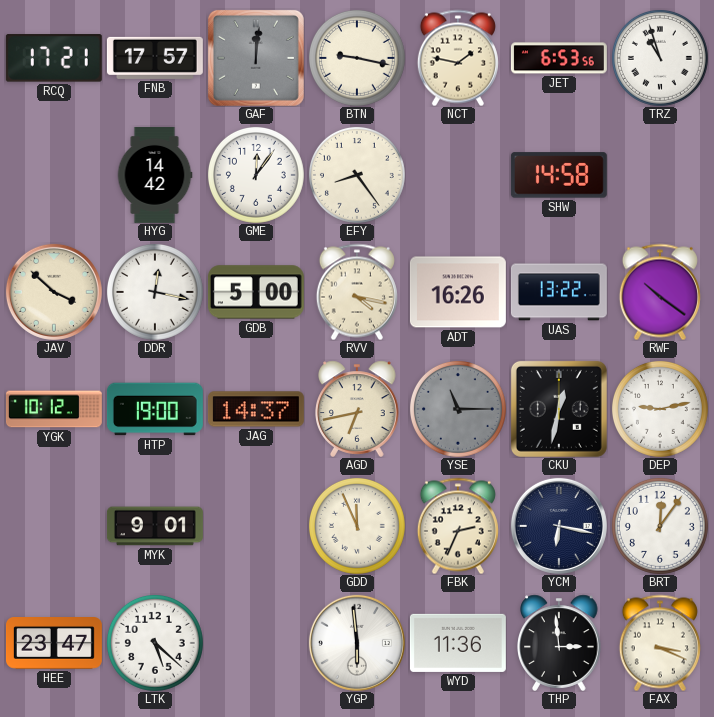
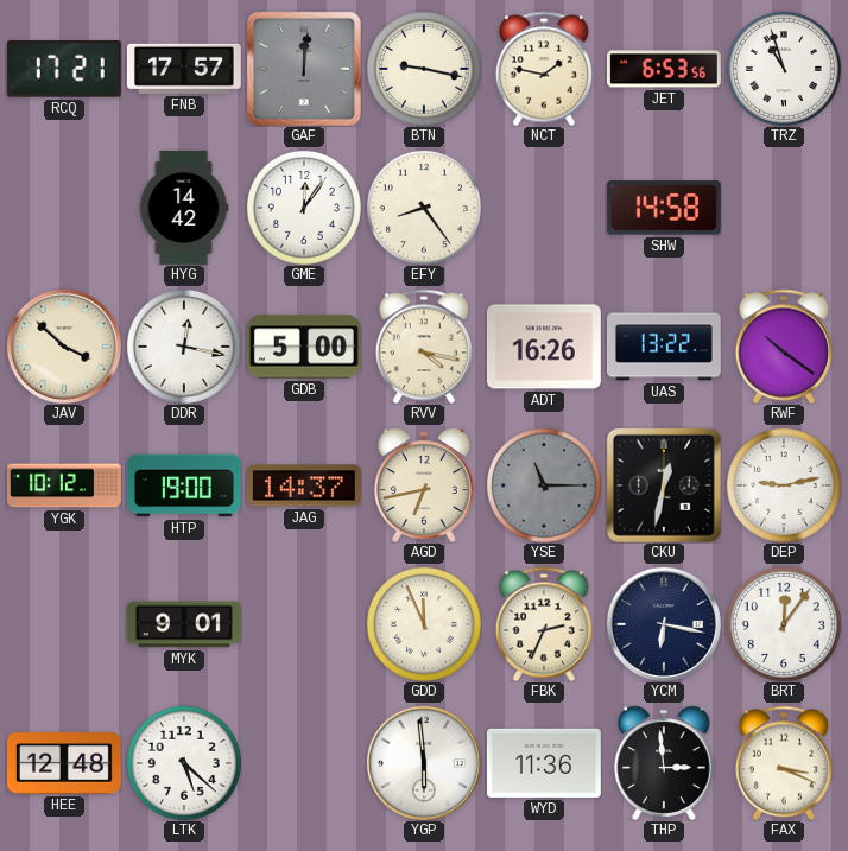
HEE: 23:47 -> 12:48
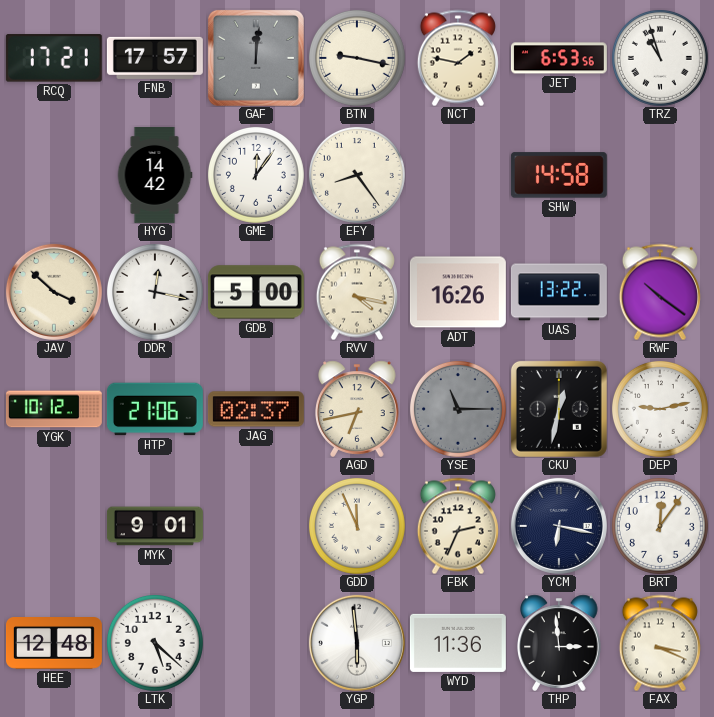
HTP: 19:00 -> 21:06
JAG: 14:37 -> 02:37
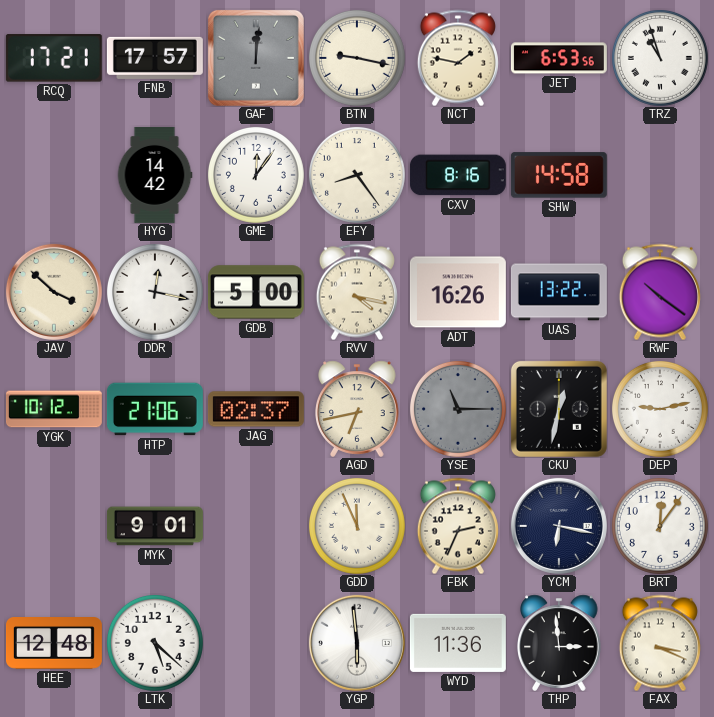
CXV: none -> 8:16
